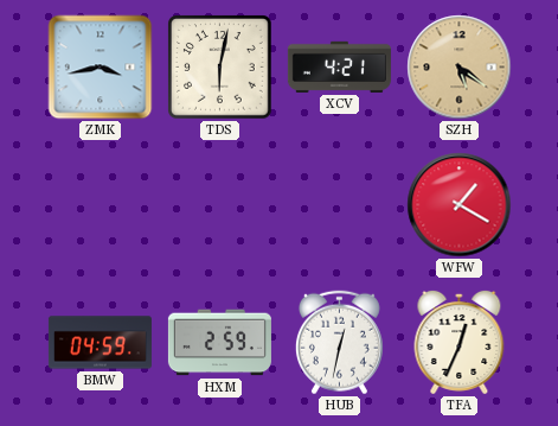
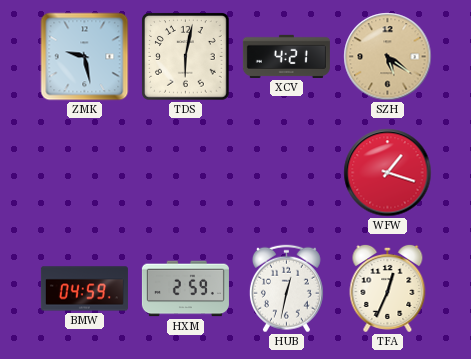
ZMK: 3:43 -> 9:28
WFW: 1:20 -> 1:18
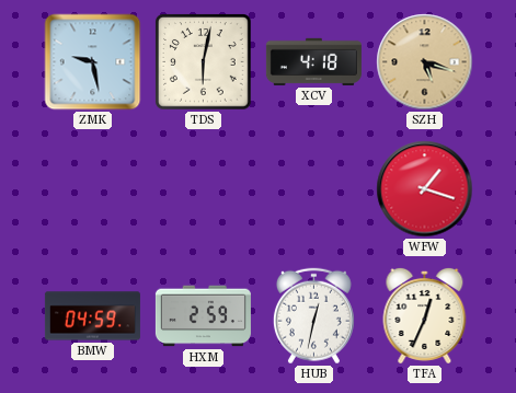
XCV: 4:21 -> 4:18
SZH: 5:21 -> 5:18
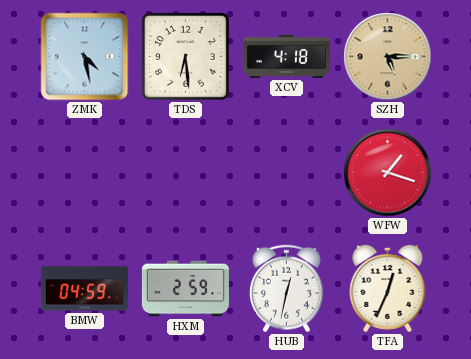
ZMK: 9:28 -> 4:28
TDS: 6:02 -> 6:29
SZH: 5:18 -> 5:15
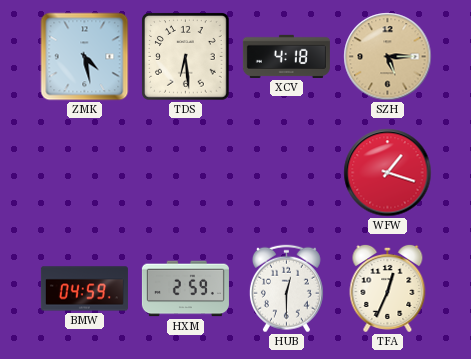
HUB: 12:32 -> 12:30
